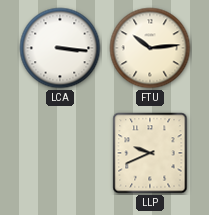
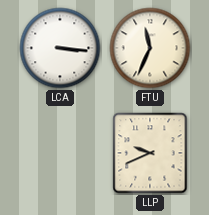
FTU: 10:14 -> 11:34
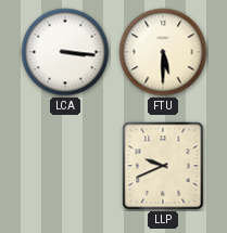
FTU: 11:34 -> 5:30
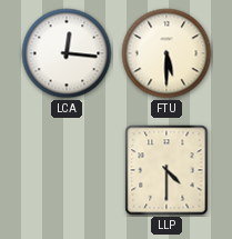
LCA: 3:16 -> 12:16
LLP: 9:41 -> 4:30
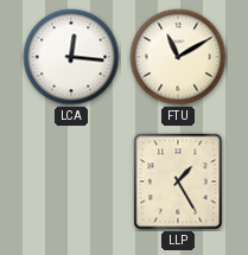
FTU: 5:30 -> 11:10
LLP: 4:30 -> 1:25
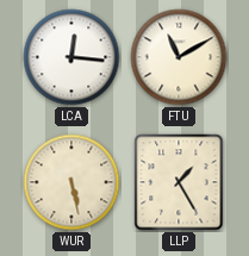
WUR: none -> 5:28
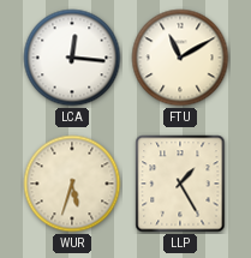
WUR: 5:28 -> 5:33
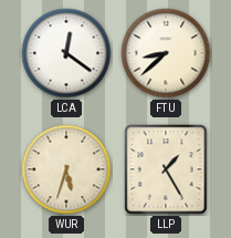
LCA: 12:16 -> 12:21
FTU: 11:10 -> 8:38
